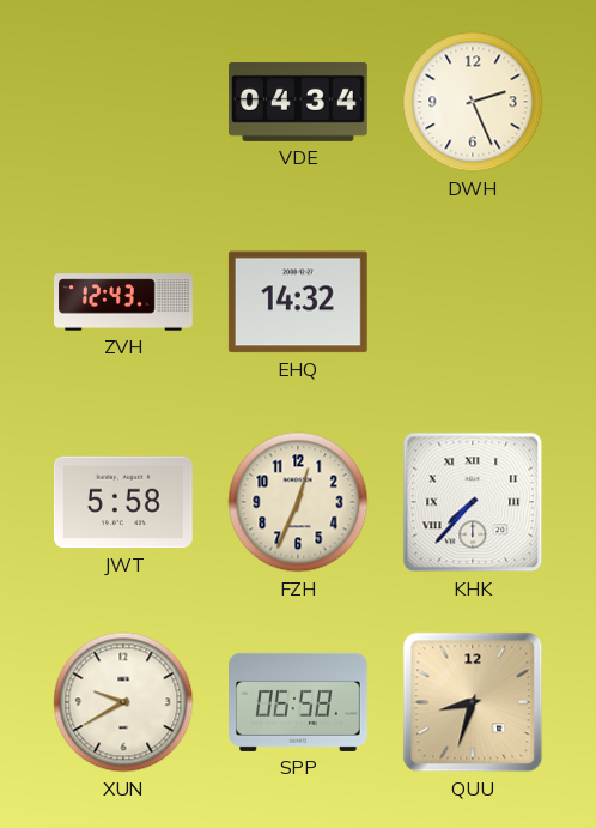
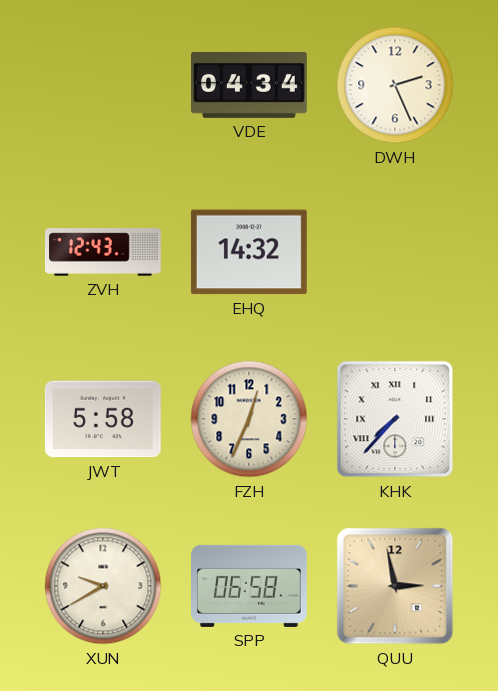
QUU: 8:33 -> 2:58
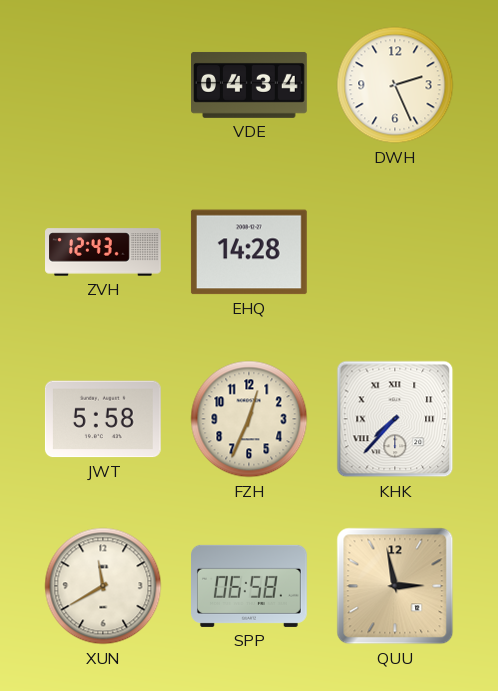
EHQ: 14:32 -> 14:28
XUN: 9:40 -> 11:40
